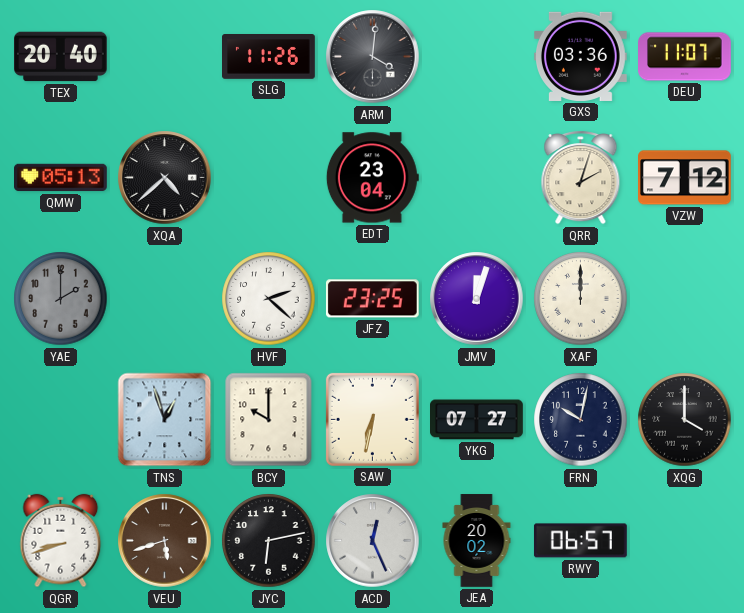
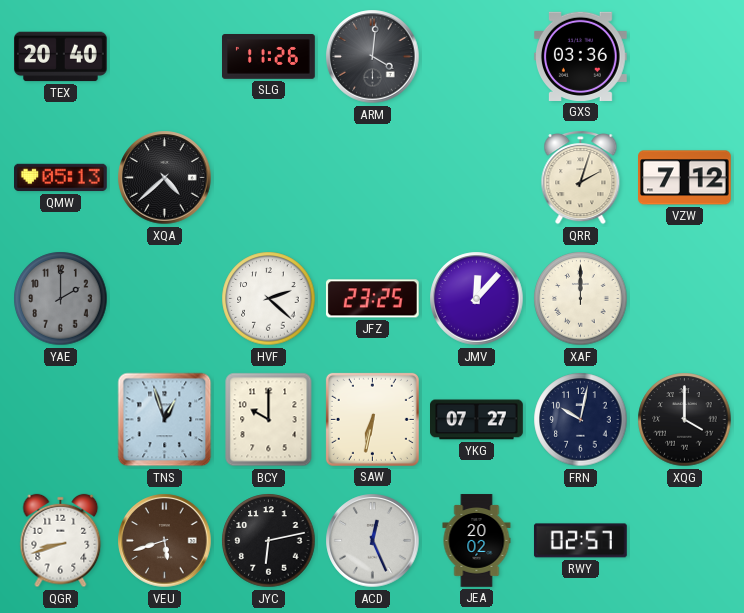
DEU: 11:07 -> none
EDT: 23:04 -> none
JMV: 12:03 -> 12:07
RWY: 06:57 -> 02:57
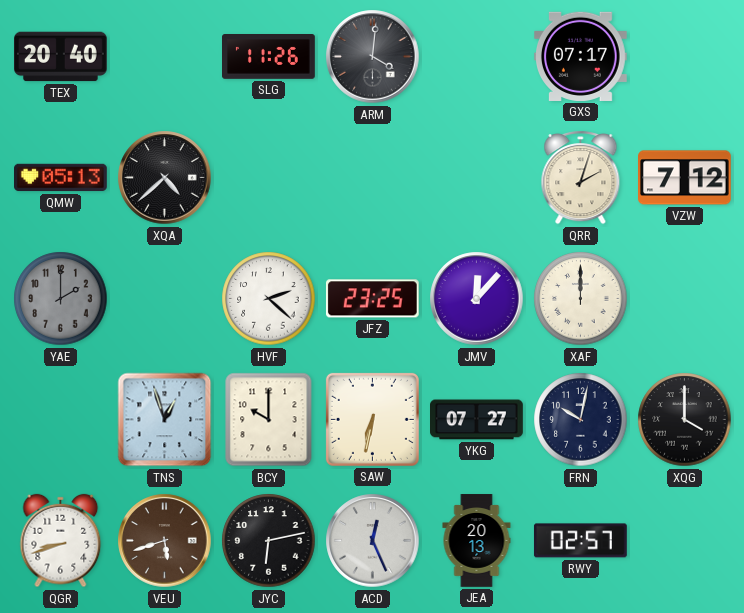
GXS: 03:36 -> 07:17
JEA: 20:02 -> 20:13
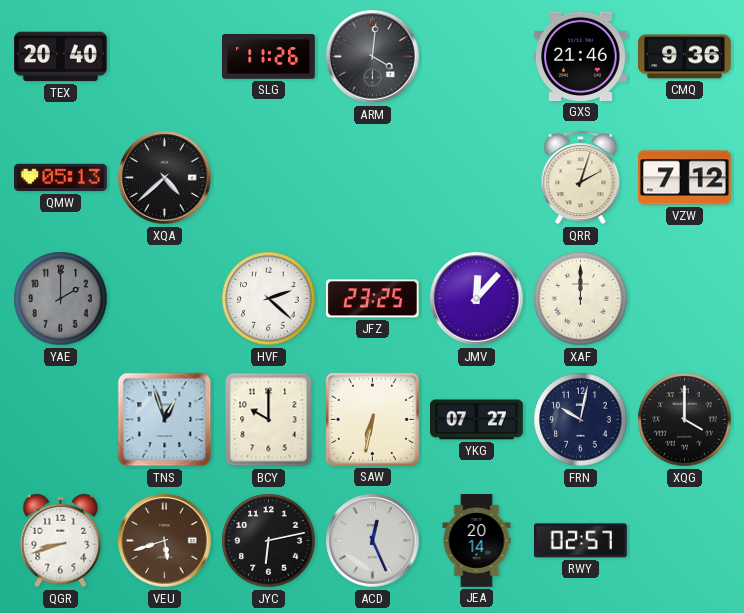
GXS: 07:17 -> 21:46
CMQ: none -> 9:36
JEA: 20:13 -> 20:14
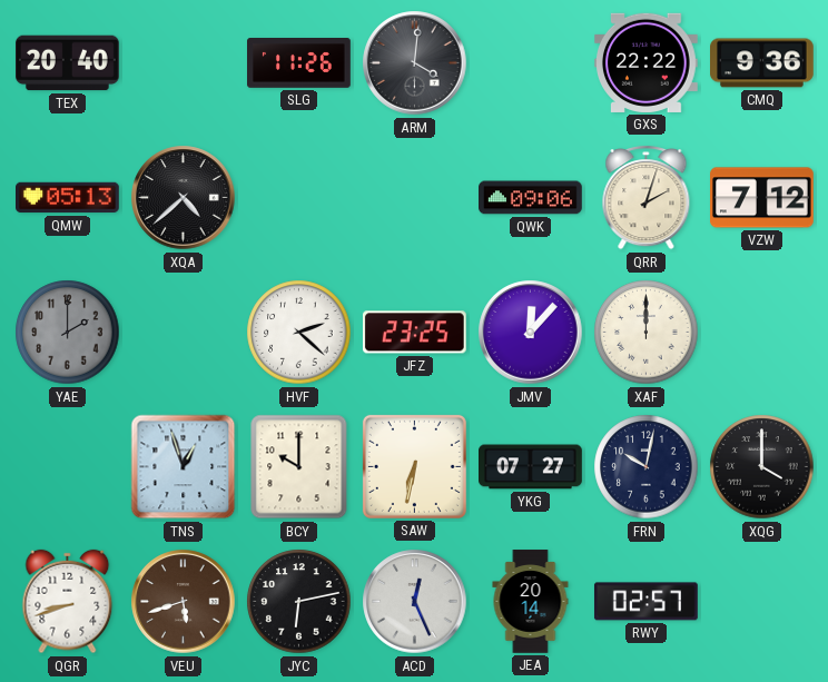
GXS: 21:46 -> 22:22
QWK: none -> 09:06
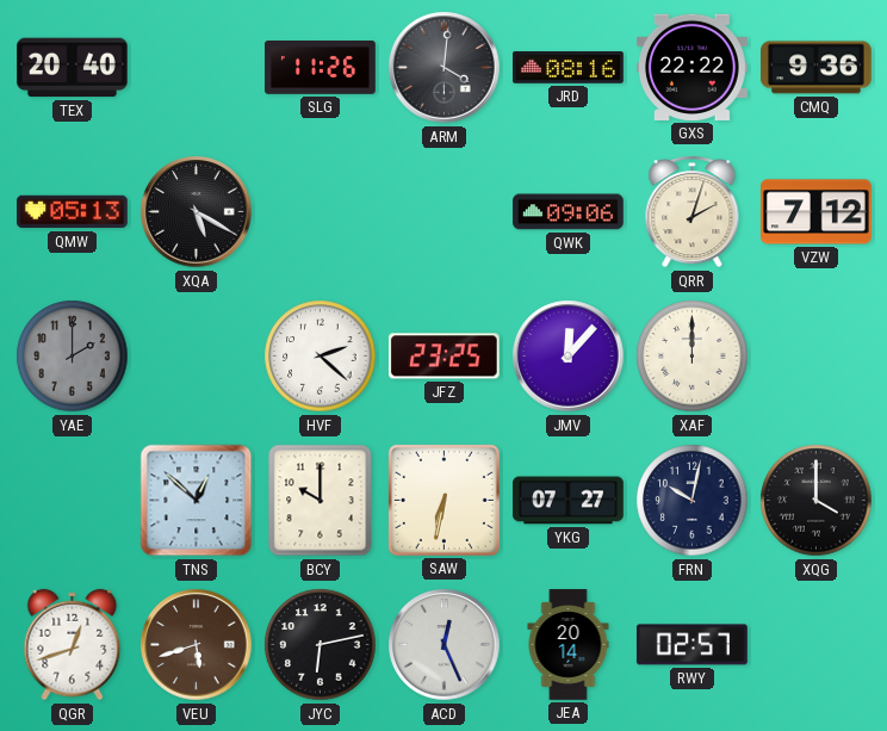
JRD: none -> 08:16
XQA: 4:38 -> 5:20
TNS: 12:57 -> 12:52
QGR: 8:42 -> 12:42
